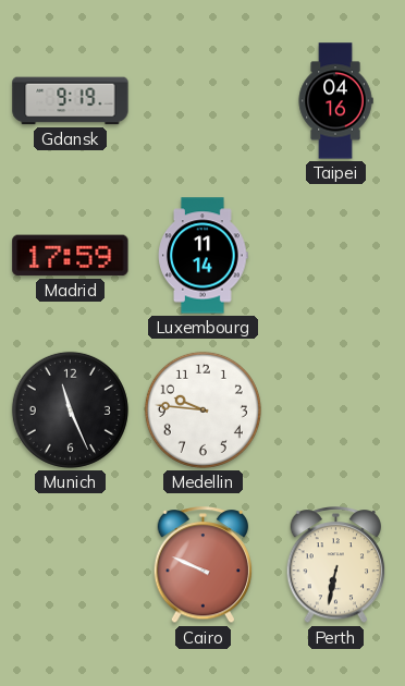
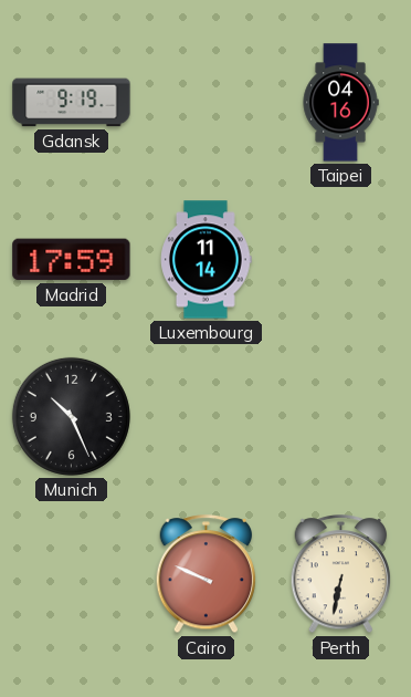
Munich: 11:26 -> 10:26
Medellin: 9:46 -> none
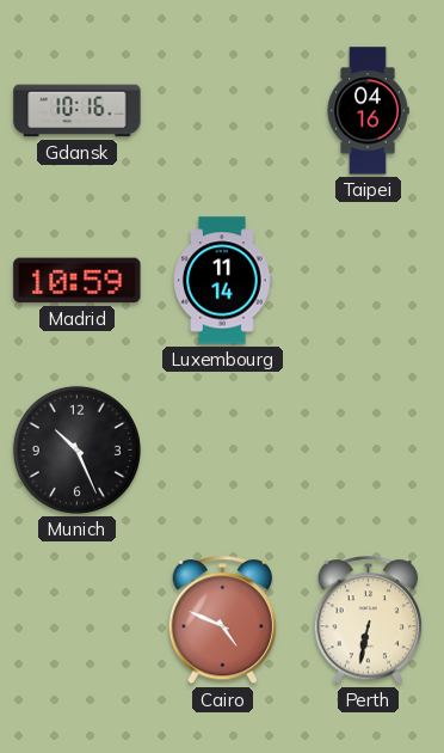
Gdansk: 9:19 -> 10:16
Madrid: 17:59 -> 10:59
Cairo: 9:49 -> 4:49
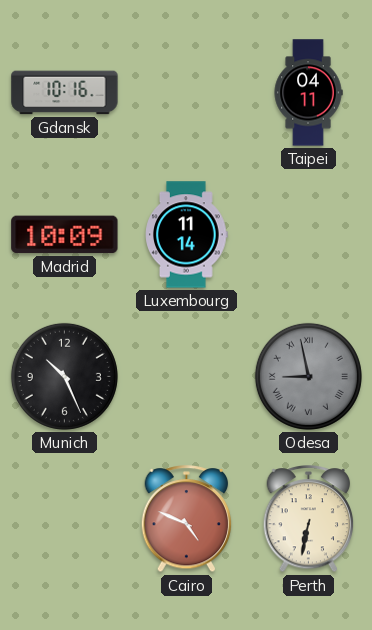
Taipei: 04:16 -> 04:11
Madrid: 10:59 -> 10:09
Odesa: none -> 8:58
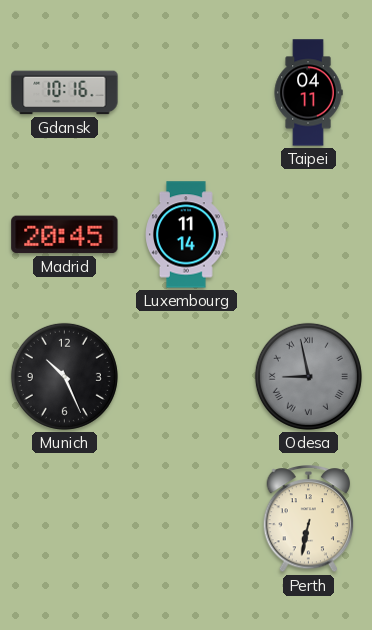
Madrid: 10:09 -> 20:45
Cairo: 4:49 -> none
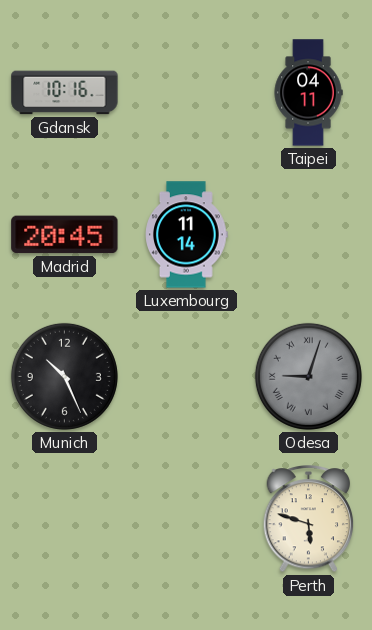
Odesa: 8:58 -> 9:03
Perth: 6:32 -> 5:48
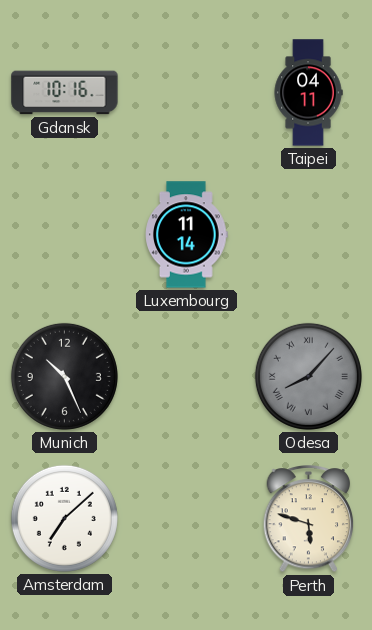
Madrid: 20:45 -> none
Odesa: 9:03 -> 8:07
Amsterdam: none -> 7:08
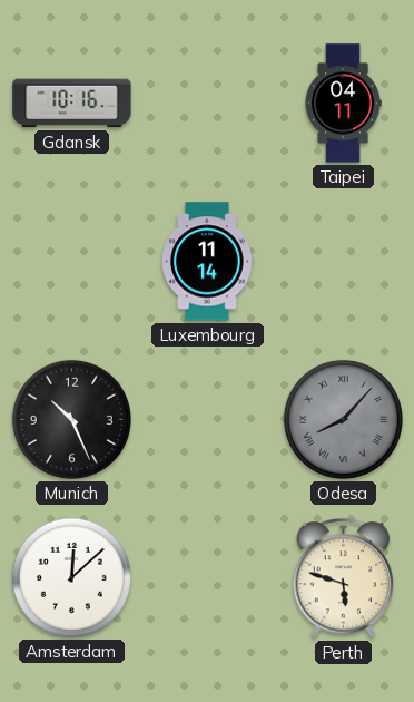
Amsterdam: 7:08 -> 12:08
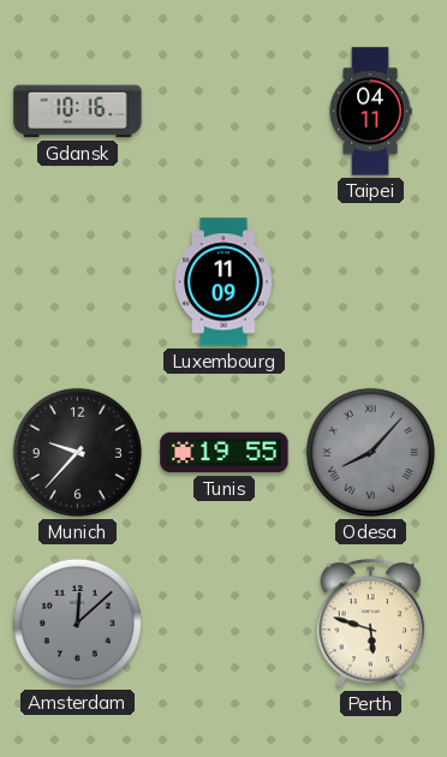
Luxembourg: 11:14 -> 11:09
Munich: 10:26 -> 9:37
Tunis: none -> 19:55
Amsterdam dial: white -> grey
